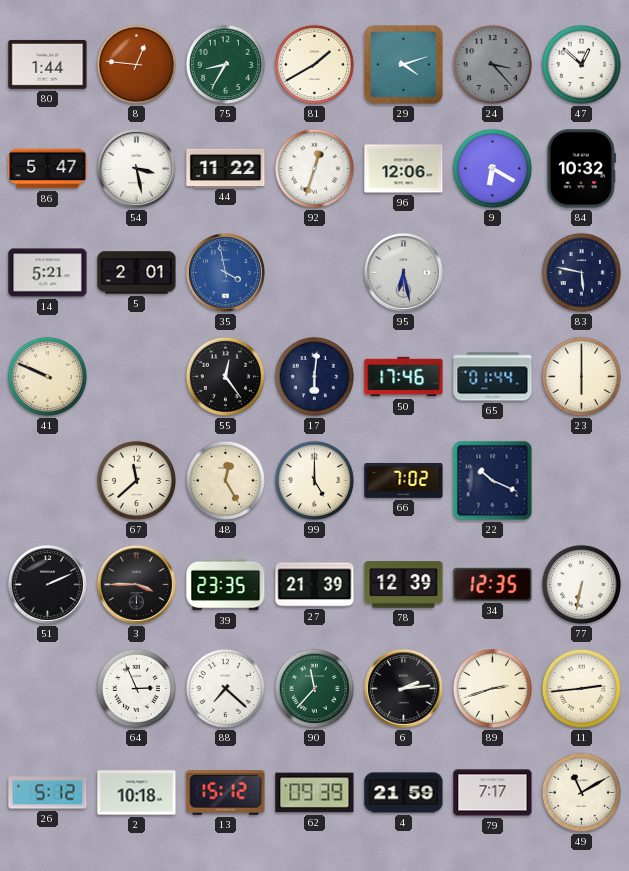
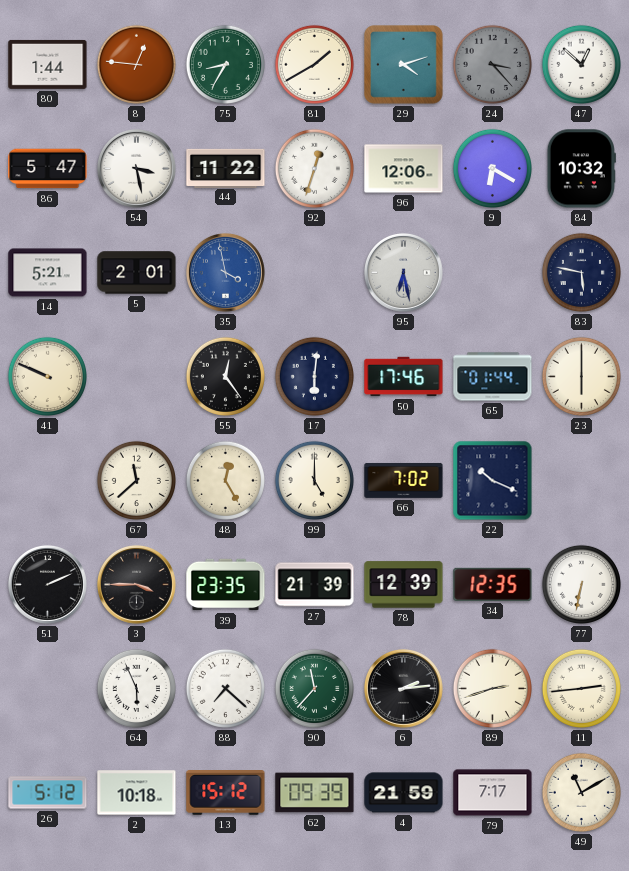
64: 2:56 -> 5:56
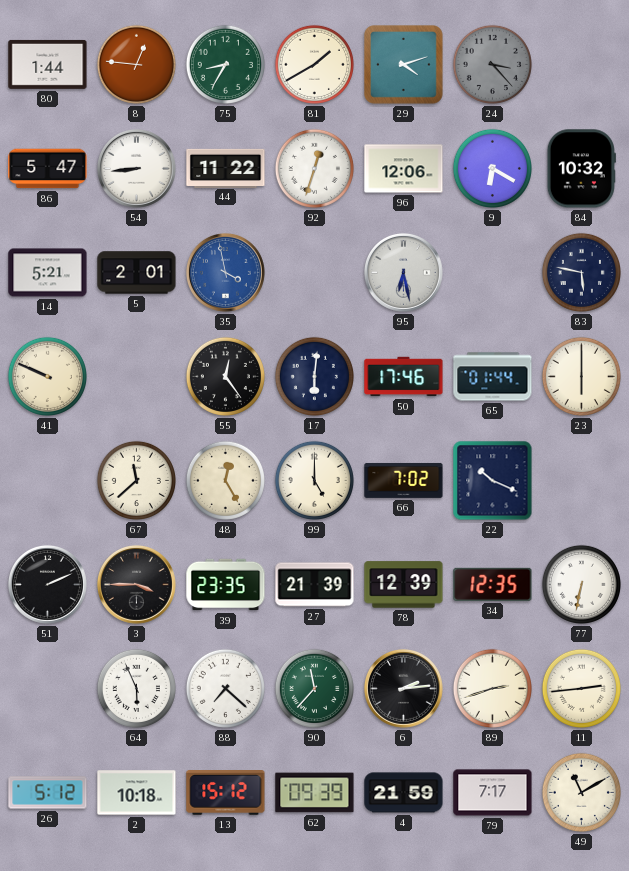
47: 12:52 -> none
54: 3:28 -> 8:44
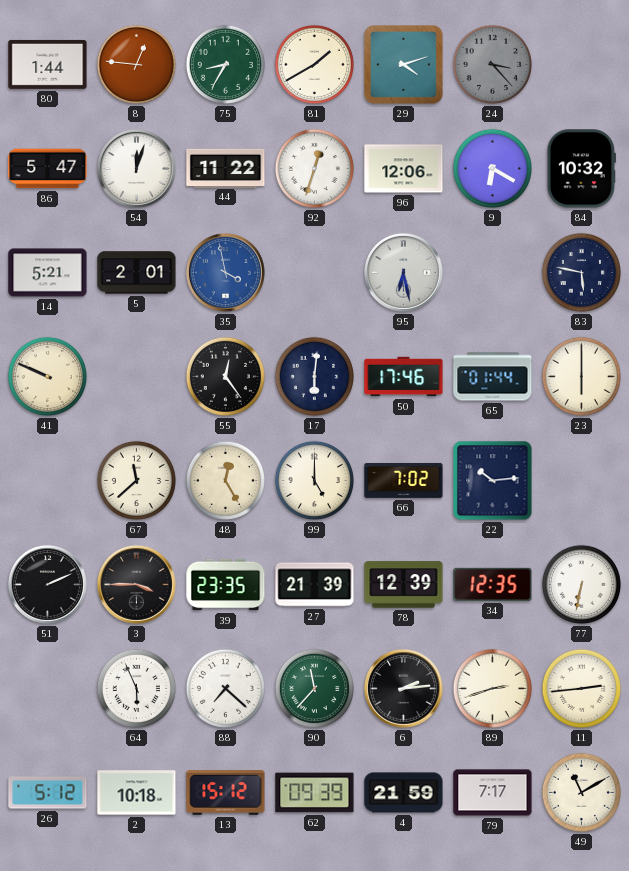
54: 8:44 -> 12:03
22: 10:19 -> 10:14
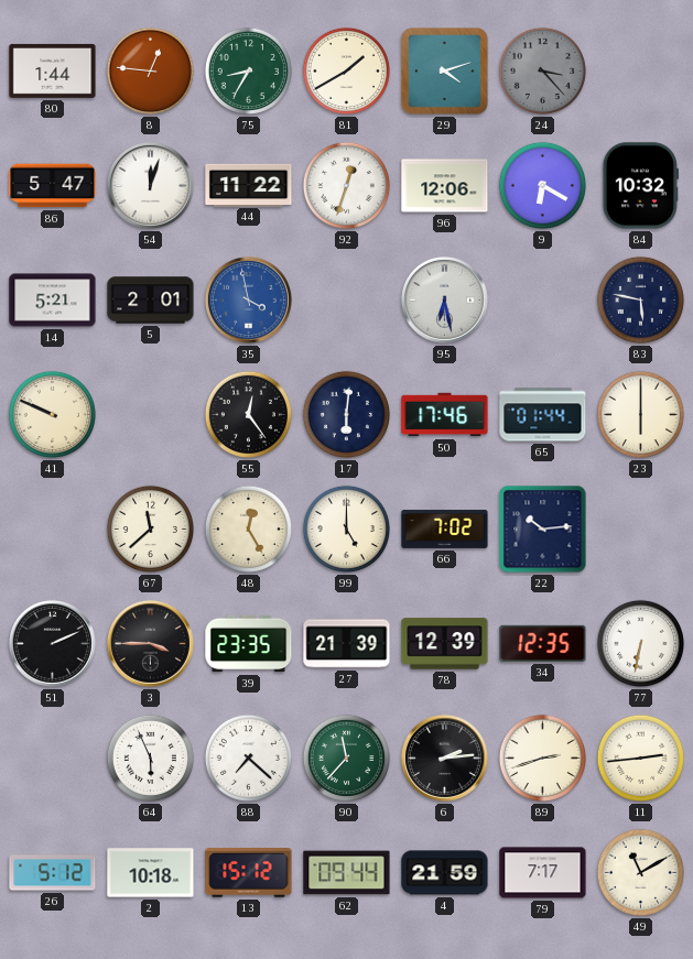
62: 09:39 -> 09:44
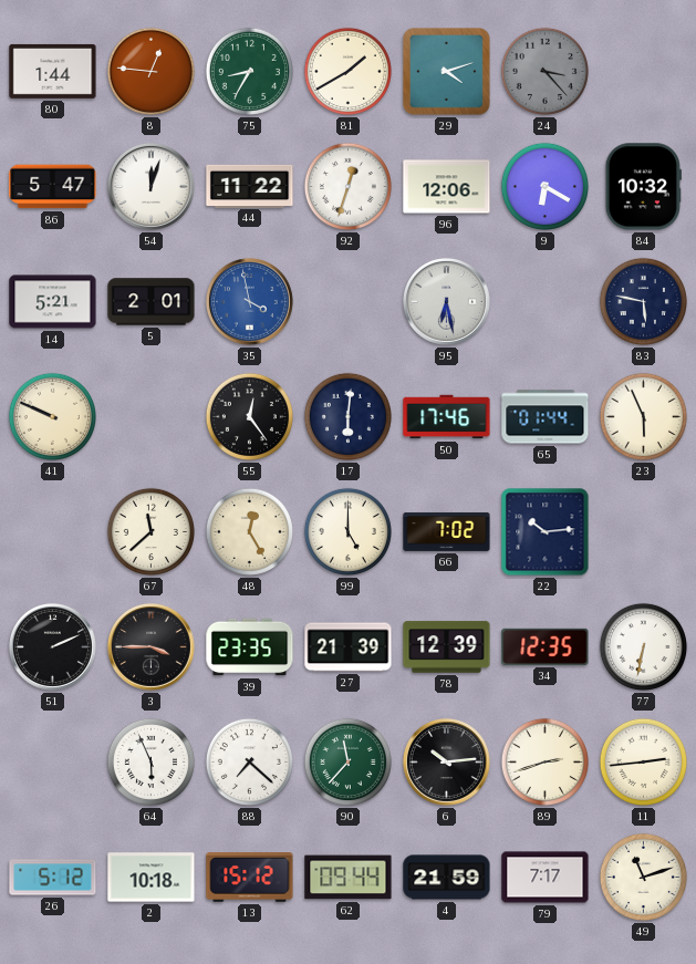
23: 6:00 -> 5:56
6: 2:14 -> 10:14
49: 11:10 -> 11:12
